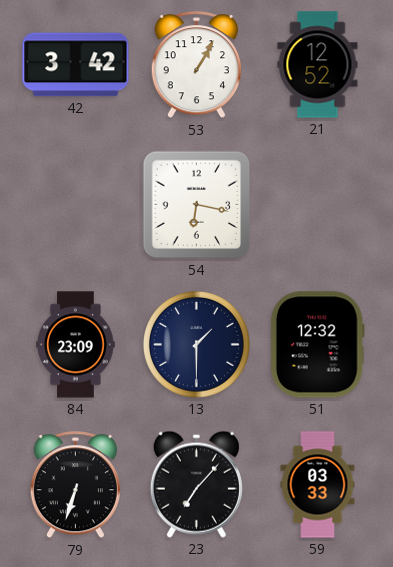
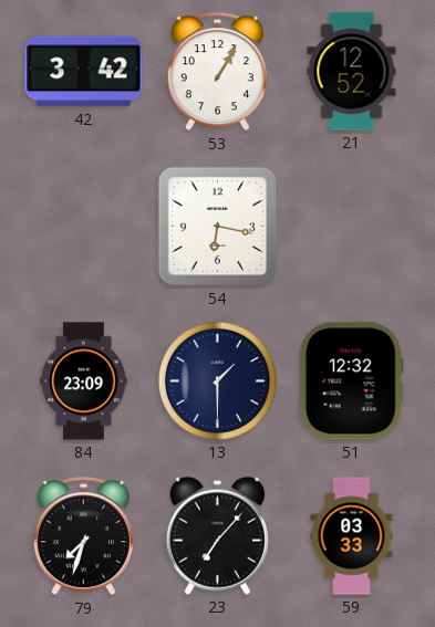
79: 6:33 -> 7:33
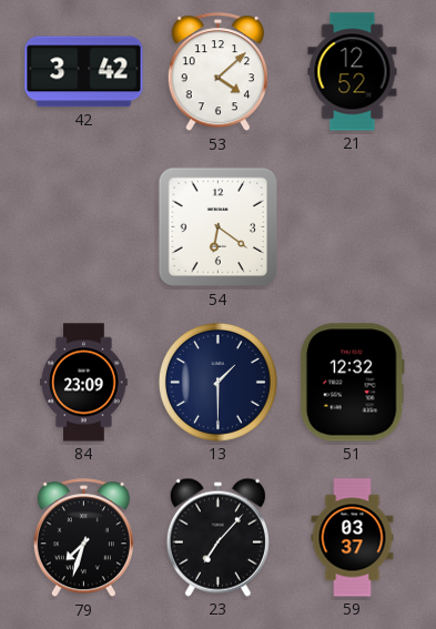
53: 1:05 -> 4:08
54: 6:17 -> 6:21
59: 03:33 -> 03:37
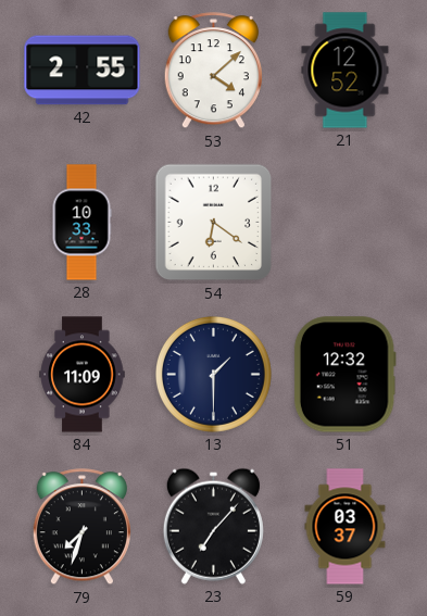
42: 3:42 -> 2:55
28: none -> 10:33
84: 23:09 -> 11:09
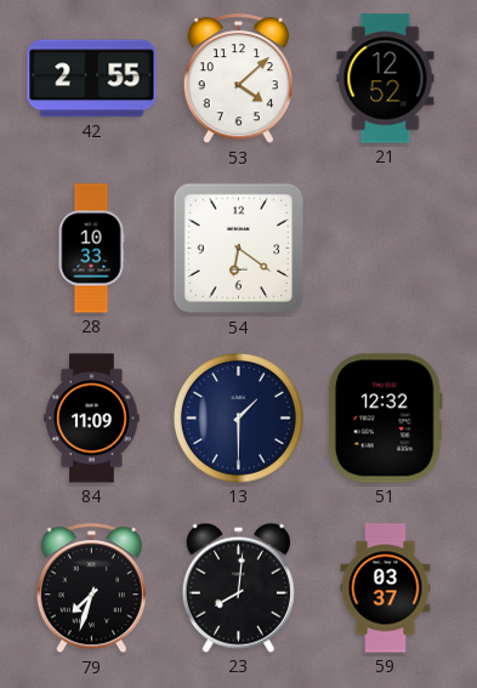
23: 7:07 -> 8:01
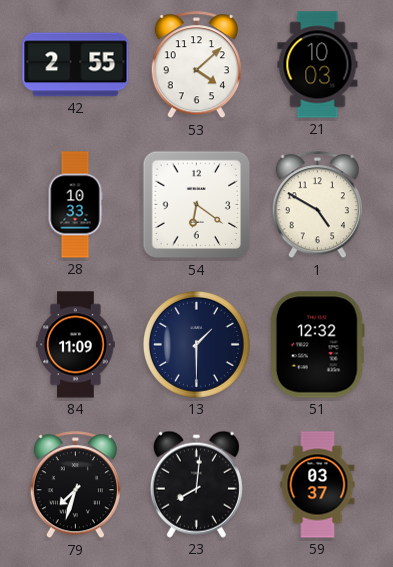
21: 12:52 -> 10:03
1: none -> 4:50
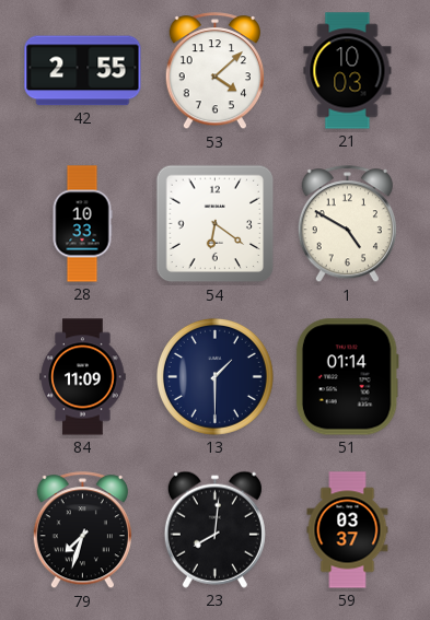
51: 12:32 -> 01:14
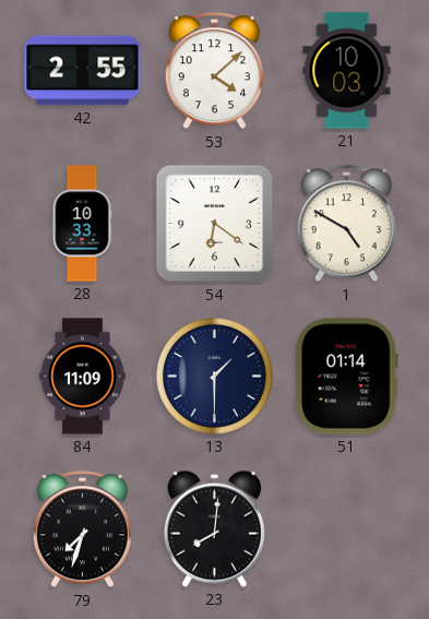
59: 03:37 -> none
